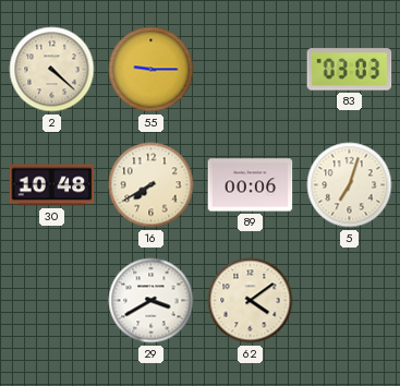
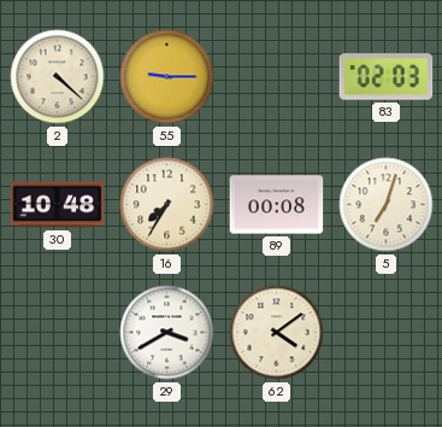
83: 03:03 -> 02:03
16: 7:40 -> 7:35
89: 00:06 -> 00:08
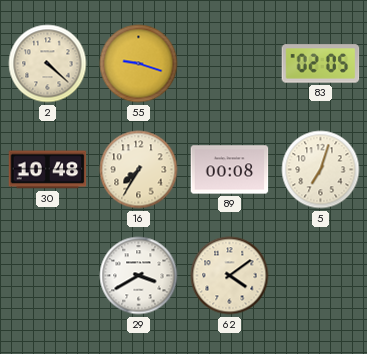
55: 9:15 -> 9:18
83: 02:03 -> 02:05
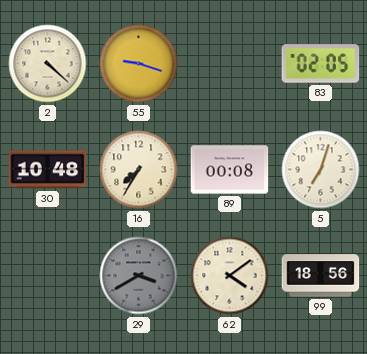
29 dial: white -> grey
99: none -> 18:56
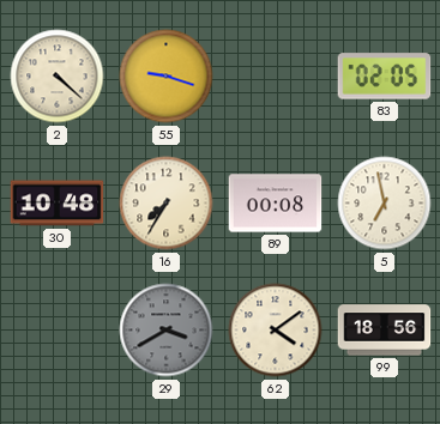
5: 7:03 -> 6:58
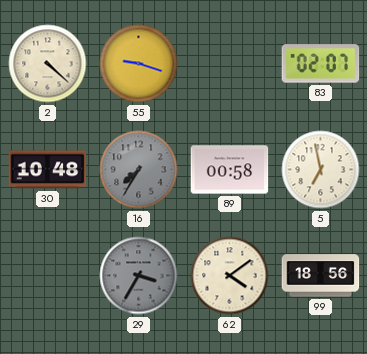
83: 02:05 -> 02:07
16 dial: cream -> grey
89: 00:08 -> 00:58
29: 3:40 -> 3:35
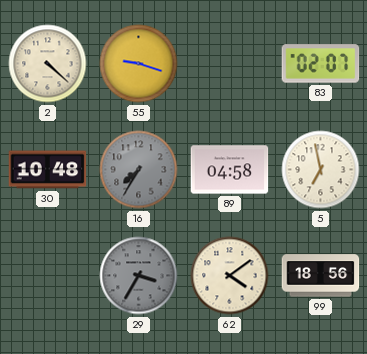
89: 00:58 -> 04:58
